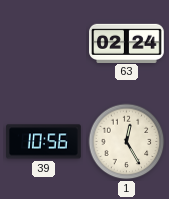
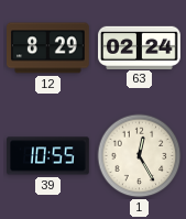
12: none -> 8:29
39: 10:56 -> 10:55
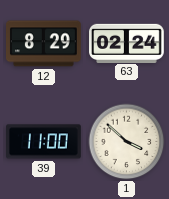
39: 10:55 -> 11:00
1: 12:25 -> 3:52
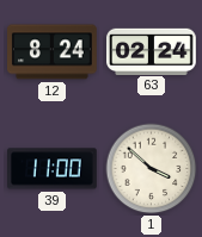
12: 8:29 -> 8:24
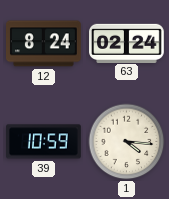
39: 11:00 -> 10:59
1: 3:52 -> 4:16
